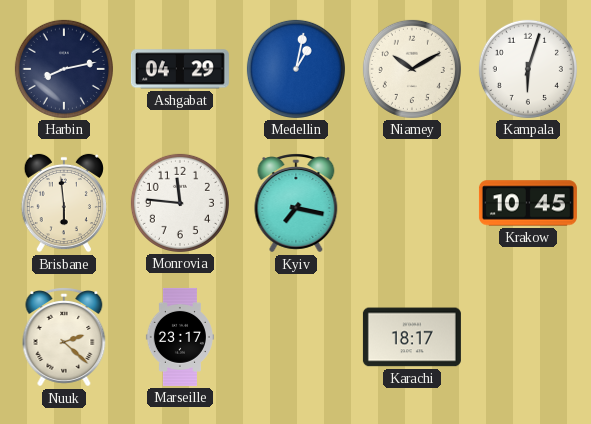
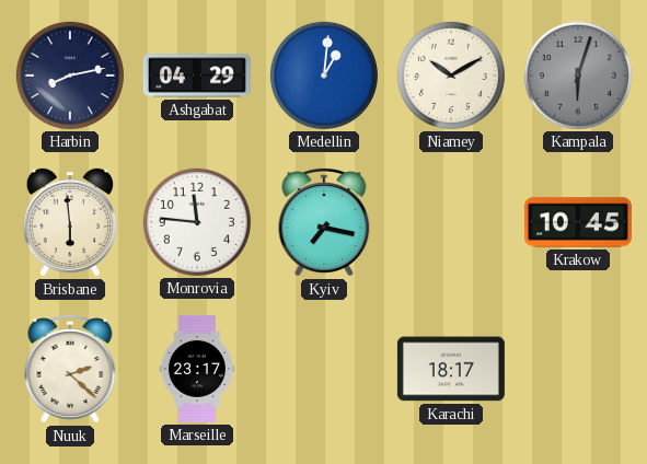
Medellin: 1:02 -> 1:01
Kampala dial: white -> grey
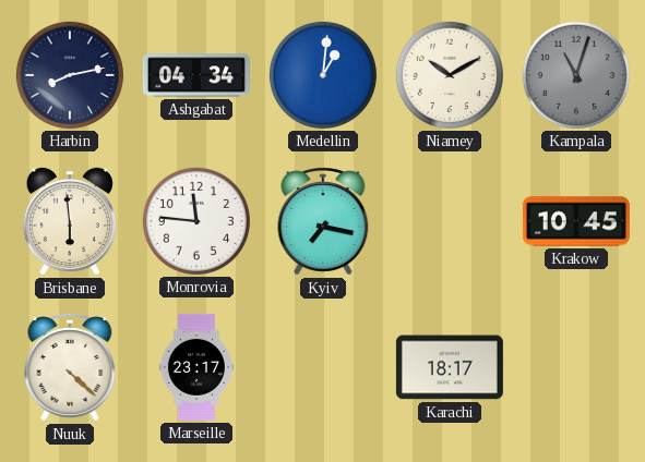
Ashgabat: 04:29 -> 04:34
Kampala: 6:03 -> 11:03
Nuuk: 2:22 -> 4:22
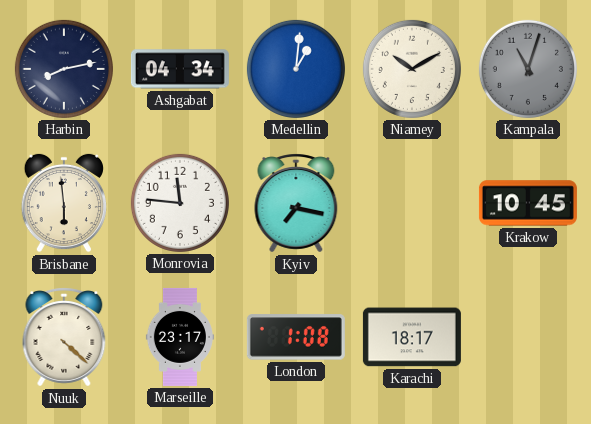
London: none -> 1:08
